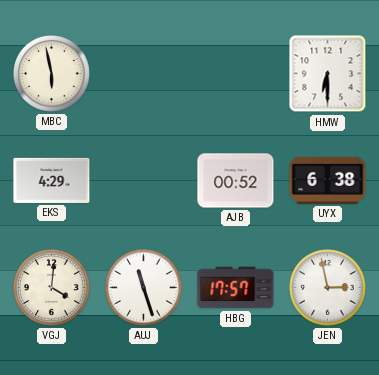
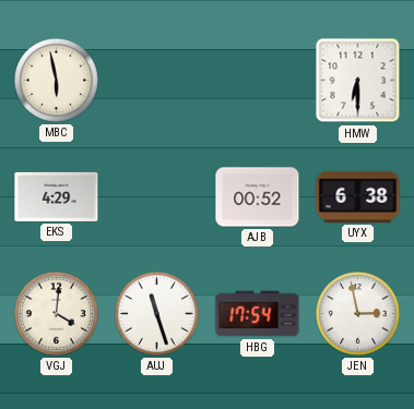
HBG: 17:57 -> 17:54
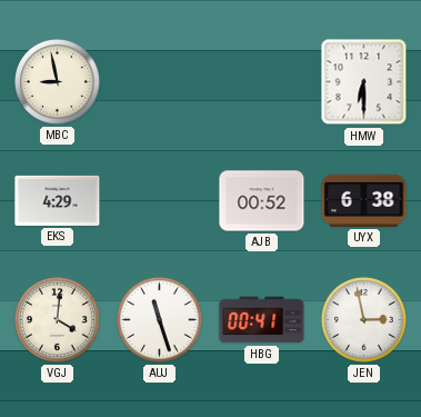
MBC: 5:58 -> 8:58
HBG: 17:54 -> 00:41
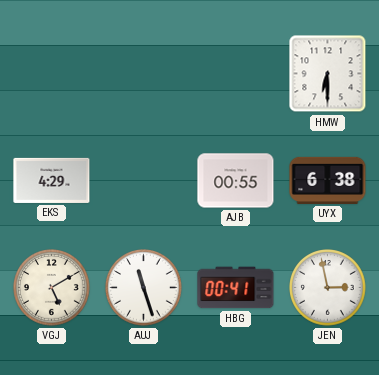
MBC: 8:58 -> none
AJB: 00:52 -> 00:55
VGJ: 4:01 -> 5:10
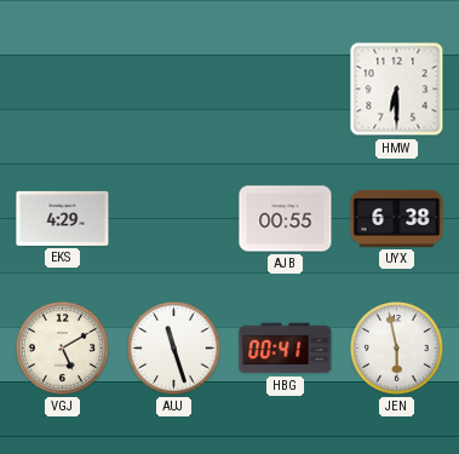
JEN: 2:58 -> 5:58
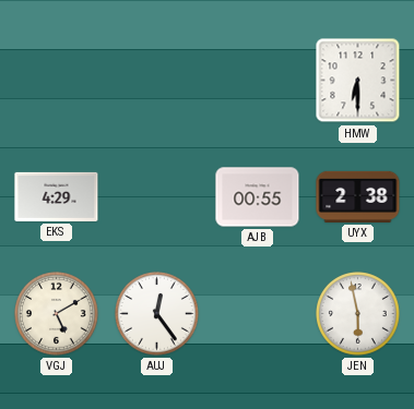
UYX: 6:38 -> 2:38
AUJ: 11:27 -> 12:24
HBG: 00:41 -> none
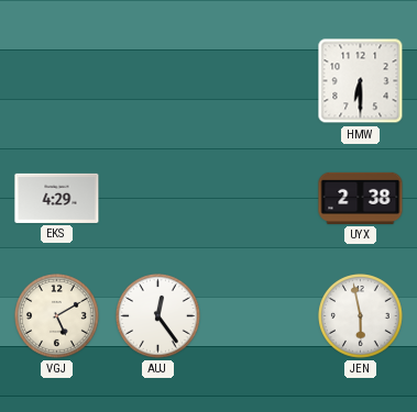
AJB: 00:55 -> none
